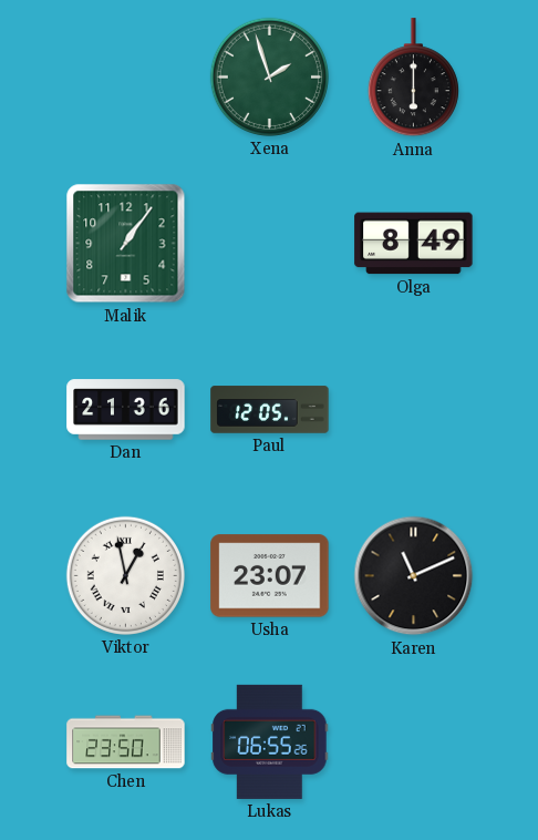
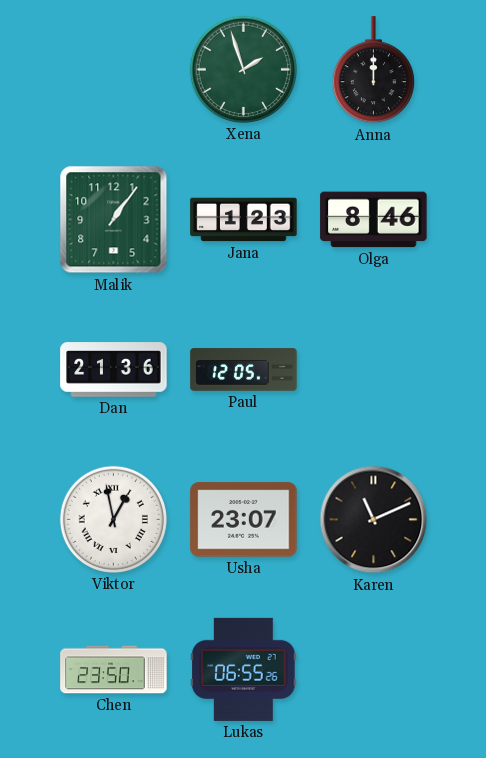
Anna: 6:00 -> 12:00
Jana: none -> 1:23
Olga: 8:49 -> 8:46
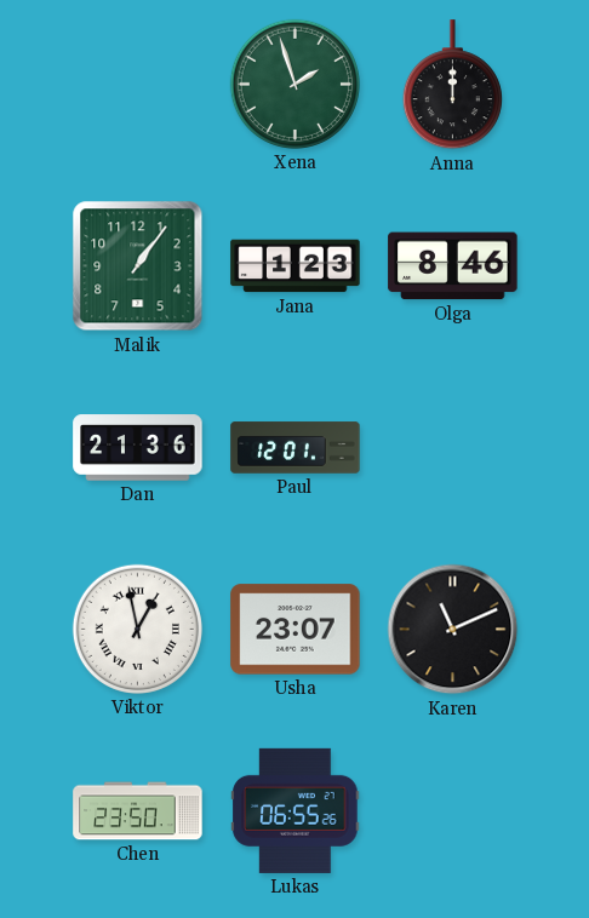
Paul: 12:05 -> 12:01
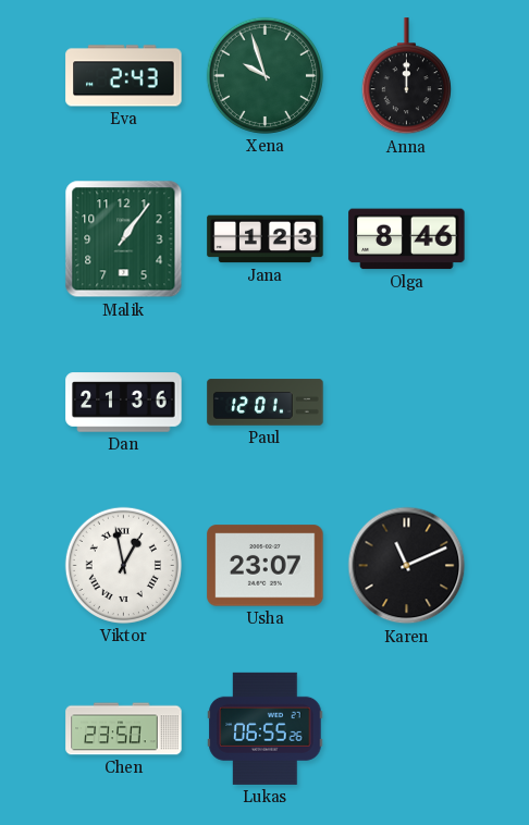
Eva: none -> 2:43
Xena: 1:57 -> 9:57
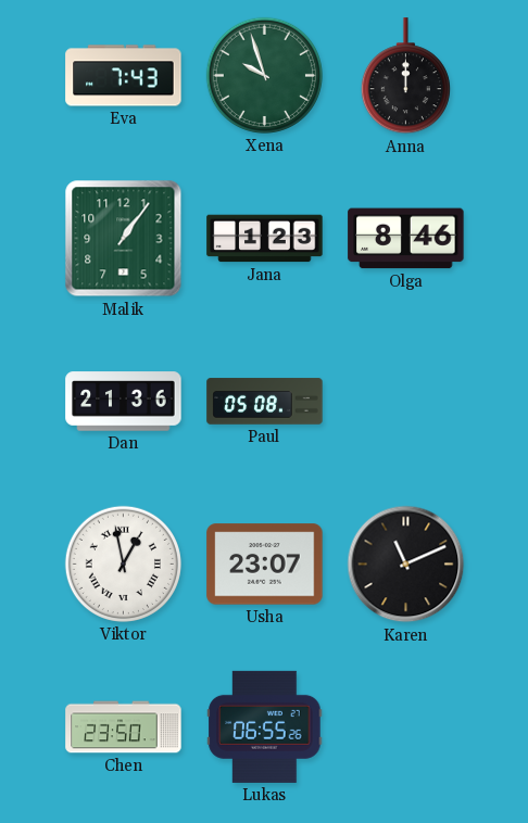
Eva: 2:43 -> 7:43
Paul: 12:01 -> 05:08
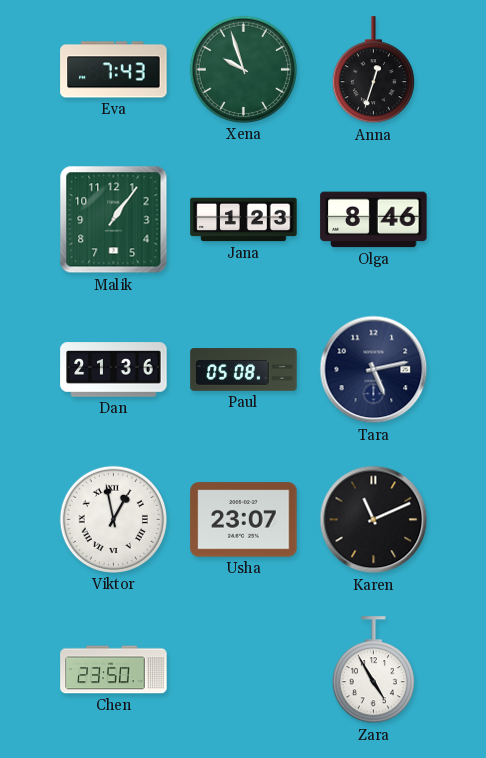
Anna: 12:00 -> 12:33
Tara: none -> 5:13
Lukas: 06:55 -> none
Zara: none -> 4:55
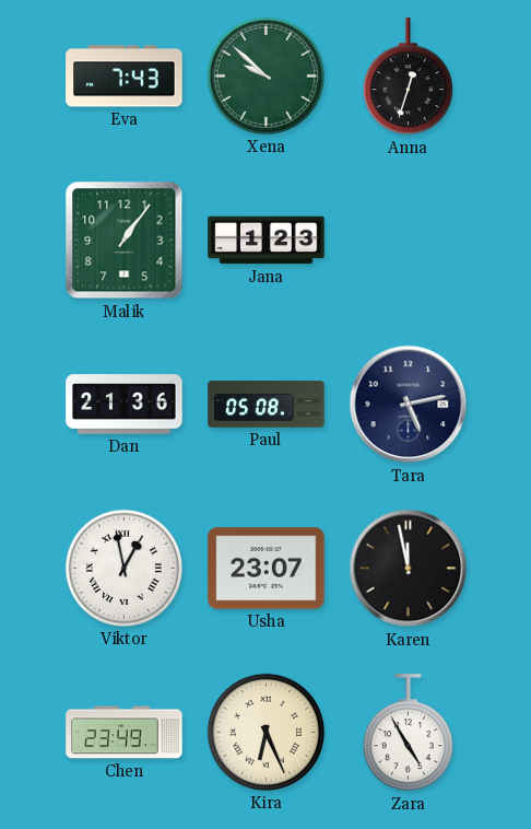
Xena: 9:57 -> 9:52
Olga: 8:46 -> none
Karen: 11:11 -> 11:58
Chen: 23:50 -> 23:49
Kira: none -> 6:26
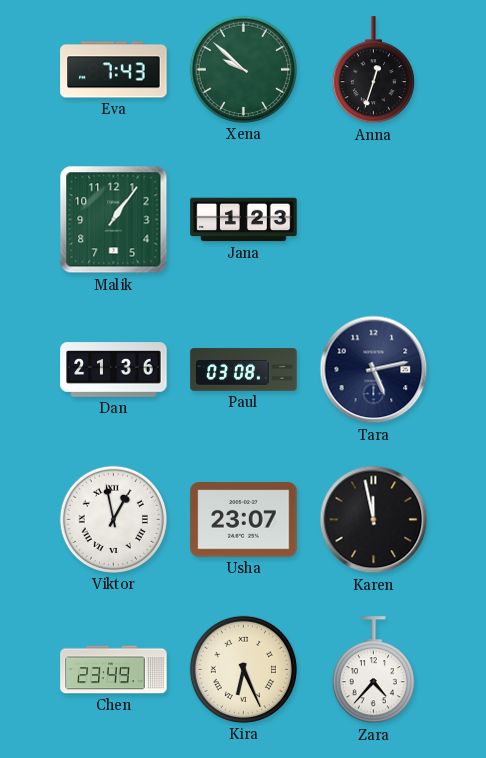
Paul: 05:08 -> 03:08
Zara: 4:55 -> 4:37
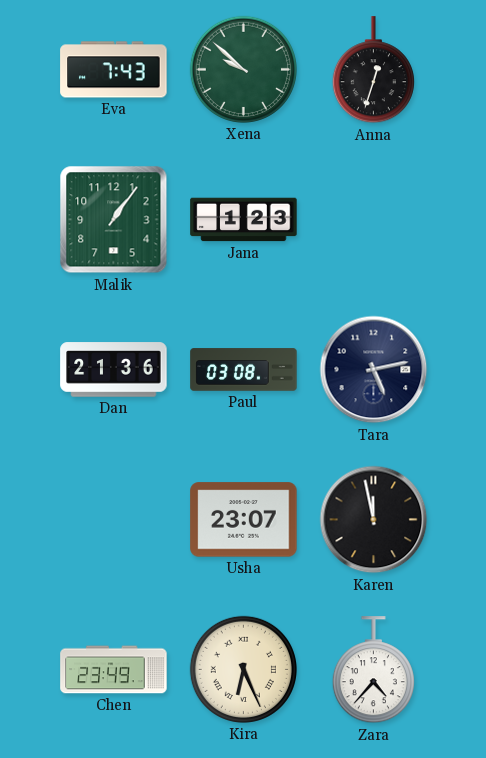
Viktor: 12:58 -> none
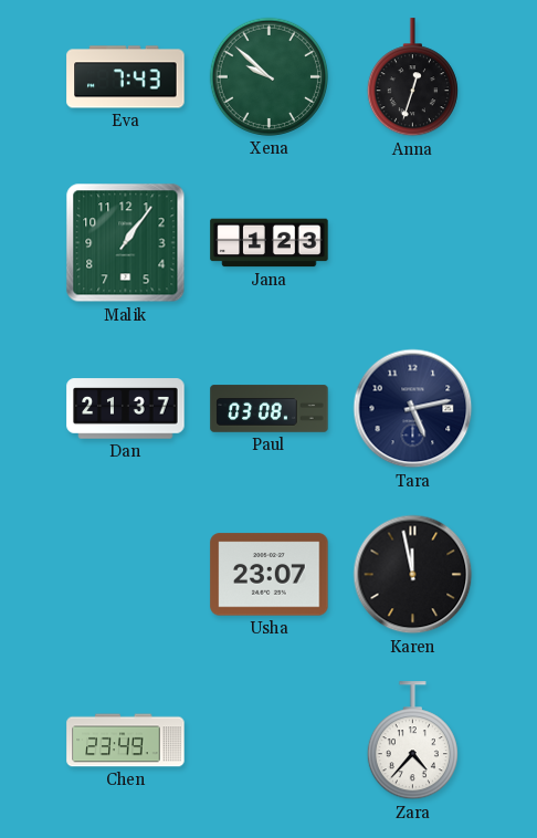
Dan: 21:36 -> 21:37
Kira: 6:26 -> none
